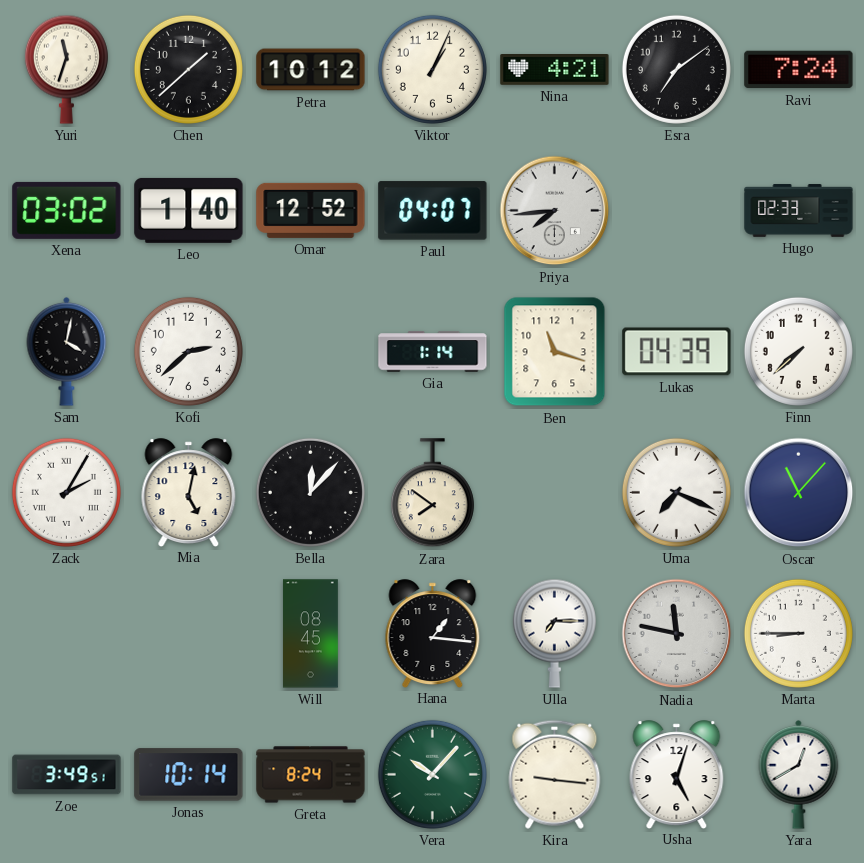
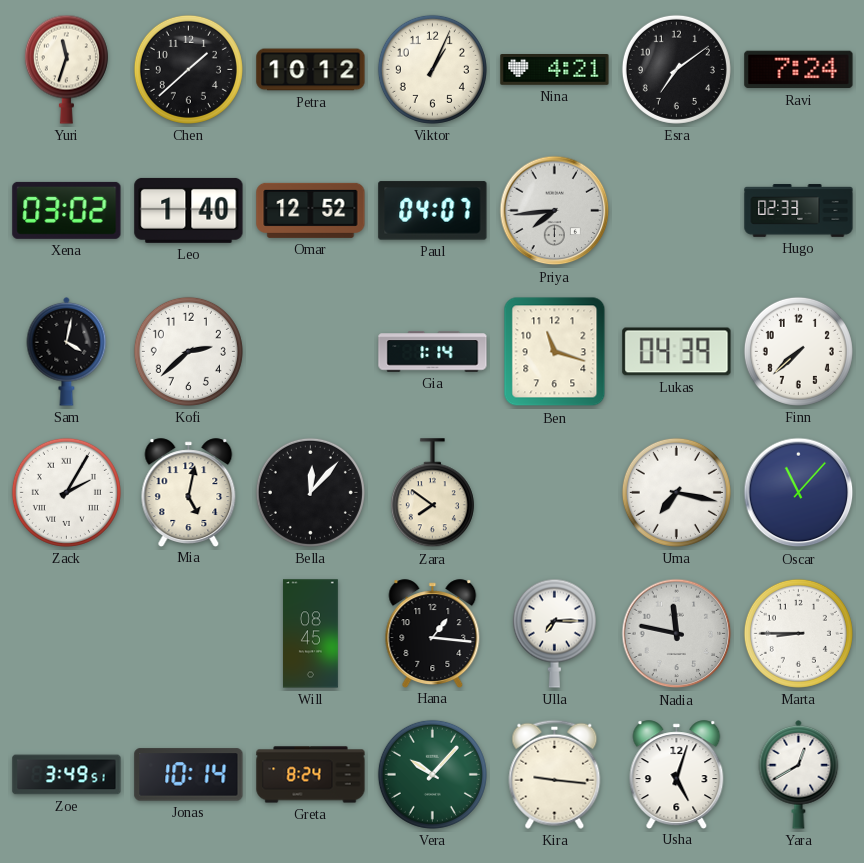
Uma: 7:19 -> 7:17
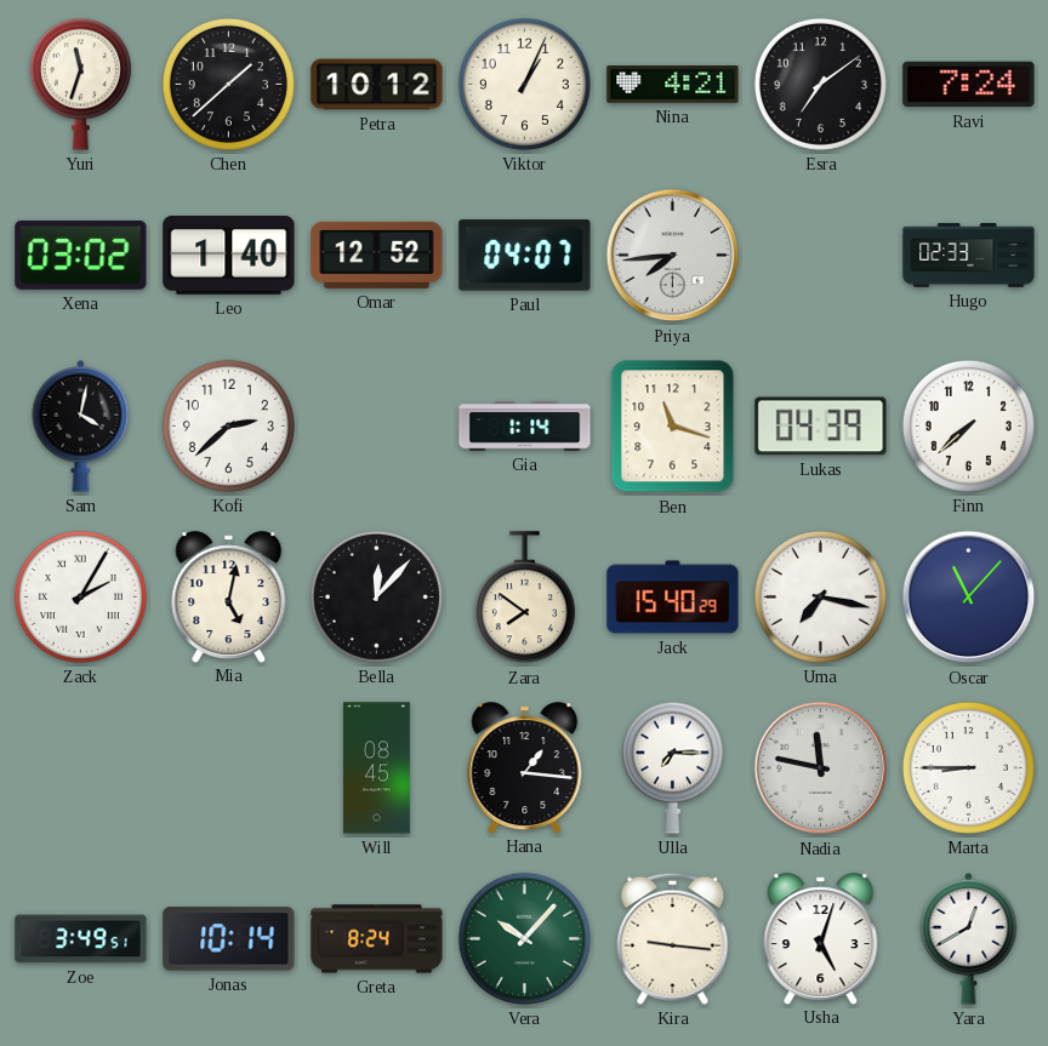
Jack: none -> 15:40
